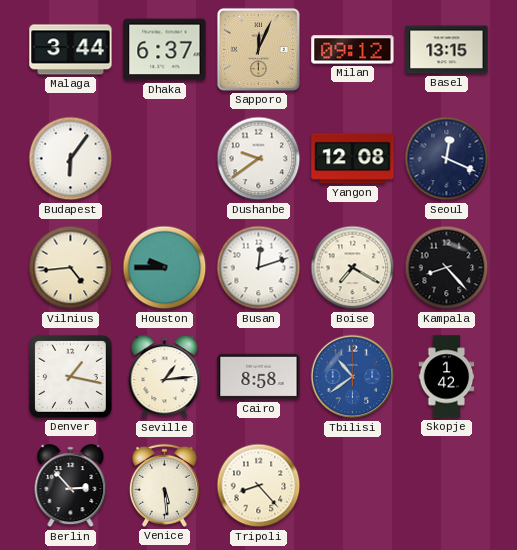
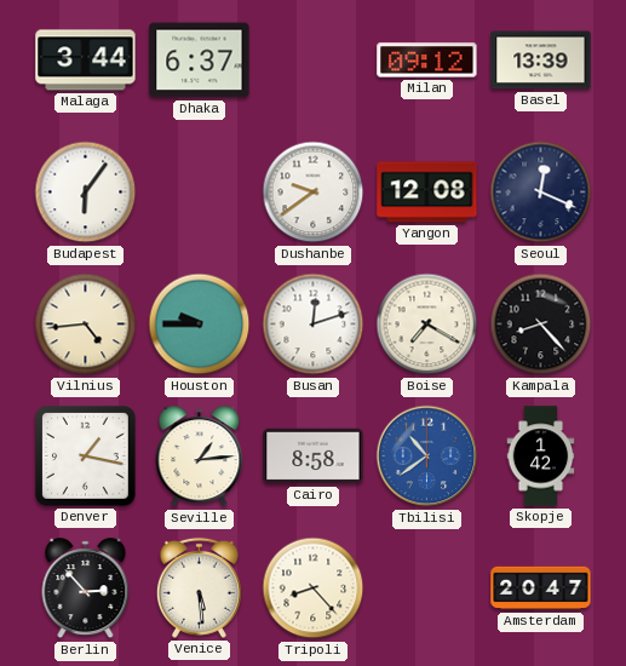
Sapporo: 12:04 -> none
Basel: 13:15 -> 13:39
Amsterdam: none -> 20:47
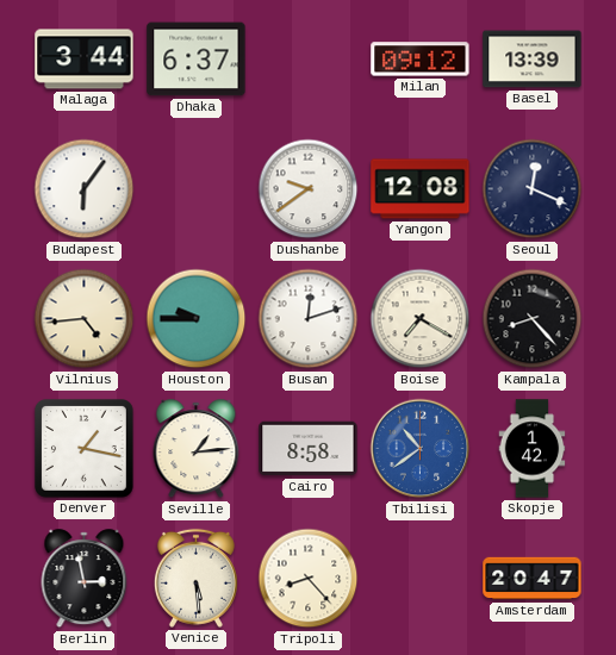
Berlin: 2:53 -> 2:58
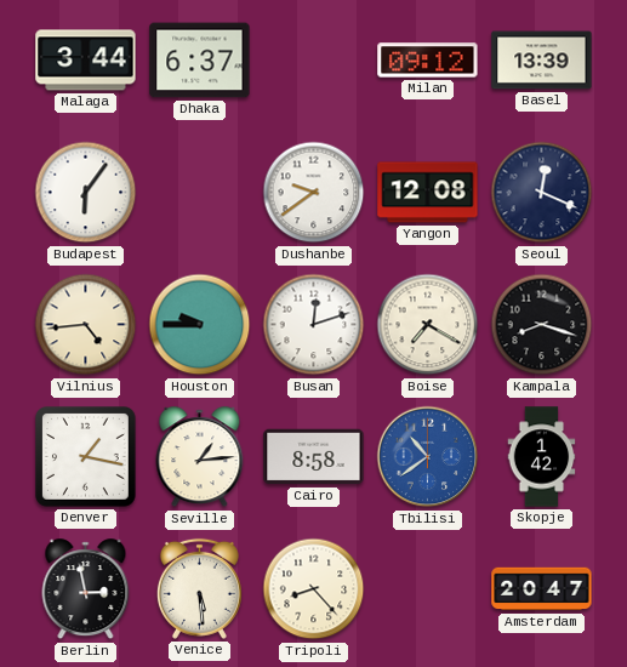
Kampala: 8:23 -> 8:18
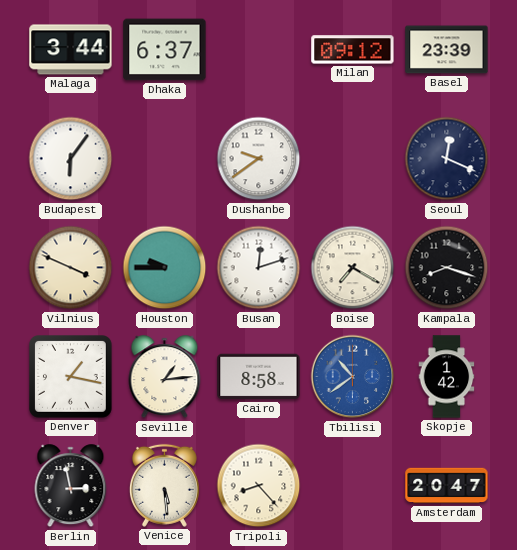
Basel: 13:39 -> 23:39
Yangon: 12:08 -> none
Vilnius: 4:44 -> 3:49
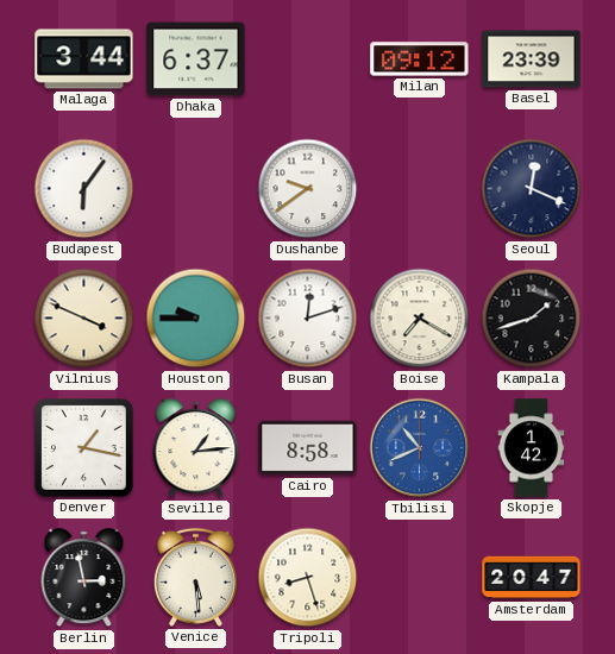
Kampala: 8:18 -> 1:42
Tbilisi: 10:39 -> 10:41
Tripoli: 8:23 -> 8:27
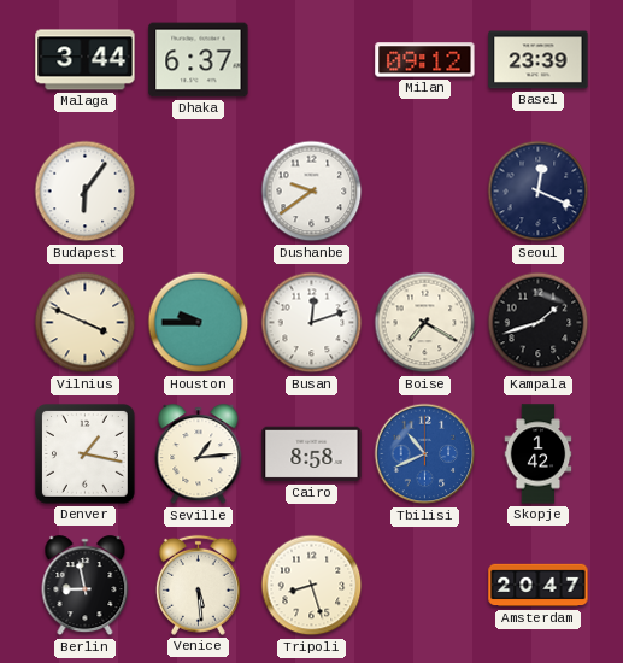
Berlin: 2:58 -> 8:58
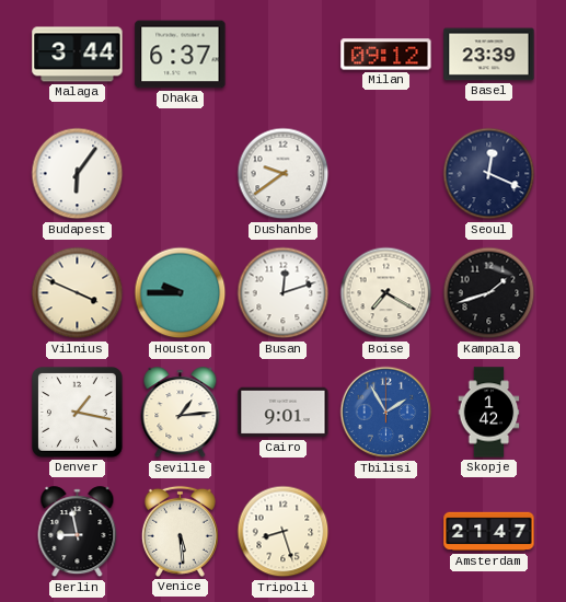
Cairo: 8:58 -> 9:01
Tbilisi: 10:41 -> 1:55
Amsterdam: 20:47 -> 21:47
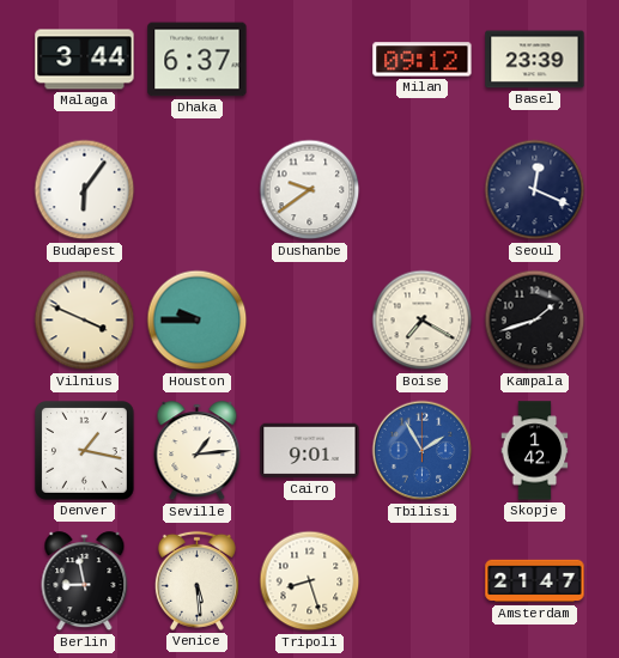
Busan: 12:12 -> none
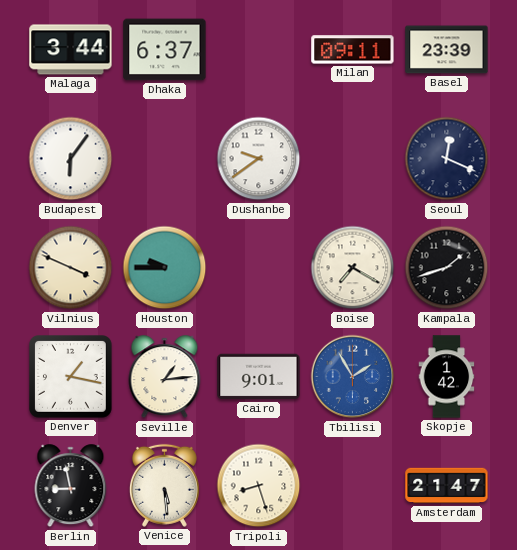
Milan: 09:12 -> 09:11
